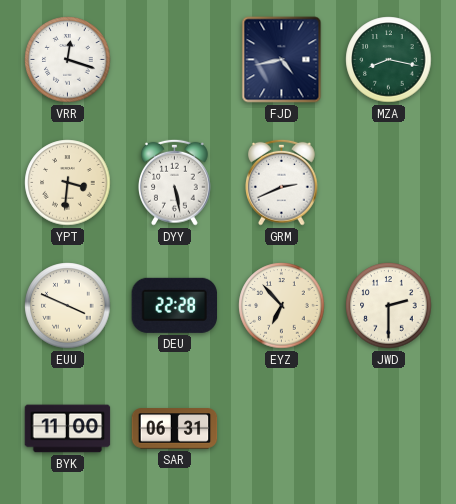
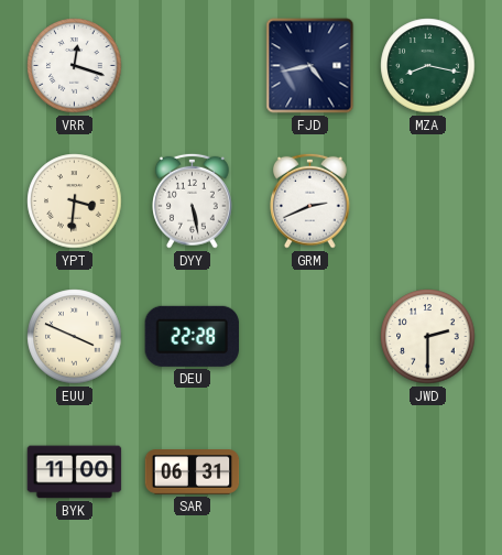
EYZ: 6:53 -> none
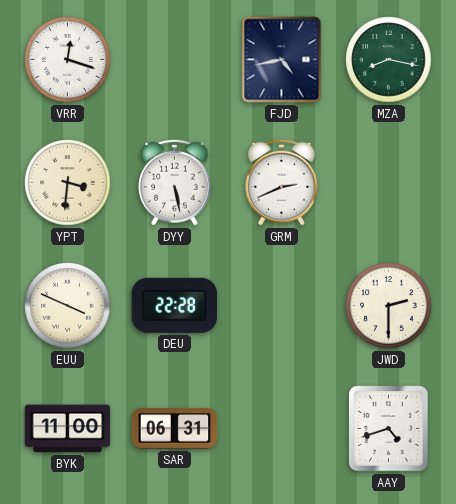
AAY: none -> 4:42
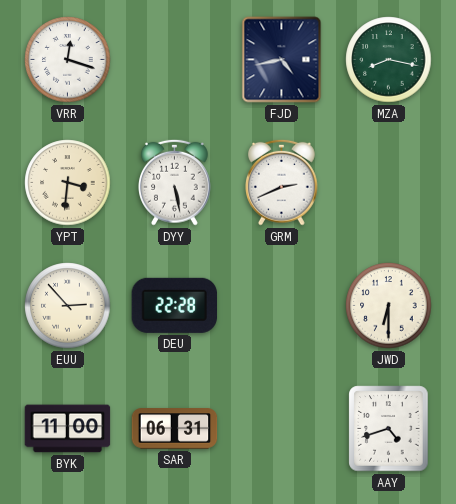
EUU: 3:49 -> 2:53
JWD: 2:30 -> 6:30
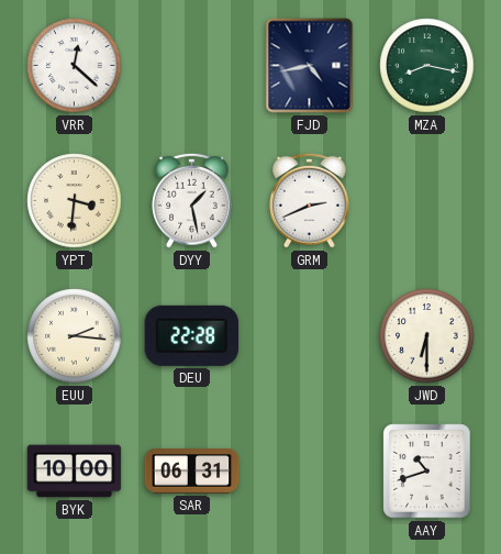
VRR: 12:18 -> 12:22
DYY: 5:28 -> 1:28
EUU: 2:53 -> 2:16
BYK: 11:00 -> 10:00
AAY: 4:42 -> 10:42
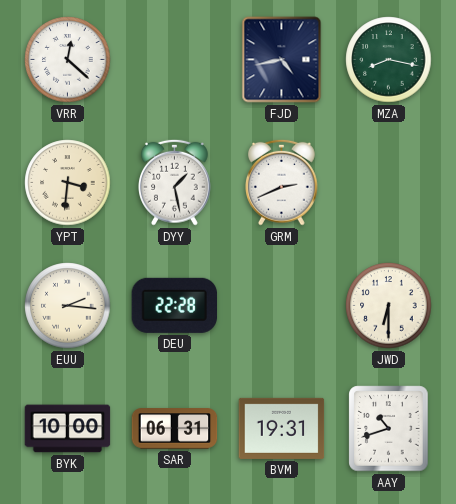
BVM: none -> 19:31
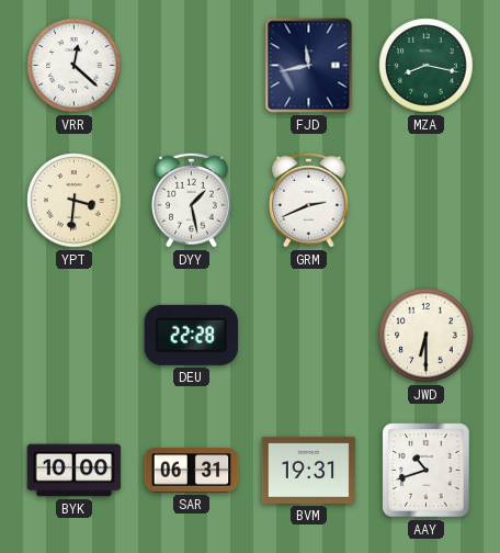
FJD: 4:43 -> 11:43
EUU: 2:16 -> none
